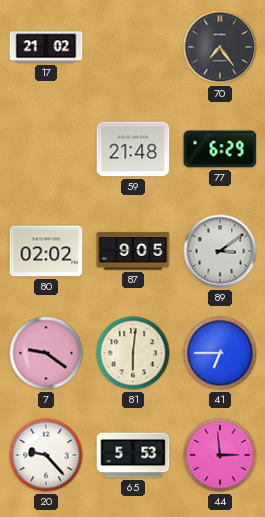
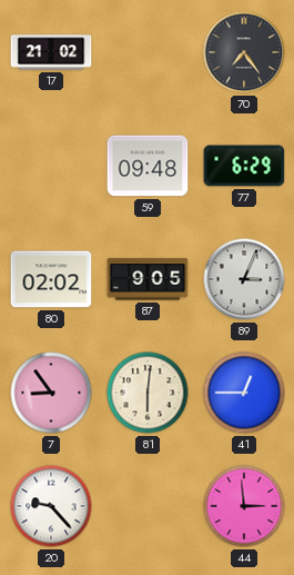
59: 21:48 -> 09:48
89: 3:09 -> 3:04
7: 9:21 -> 8:54
41: 6:45 -> 12:45
65: 5:53 -> none
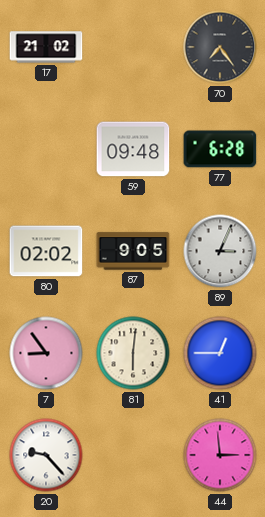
77: 6:29 -> 6:28
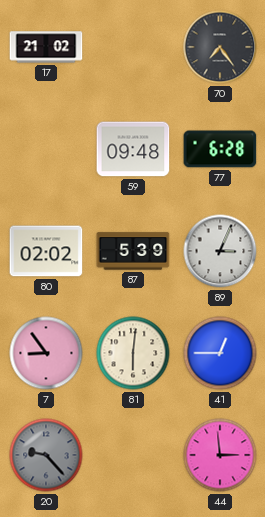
87: 9:05 -> 5:39
20 dial: white -> grey
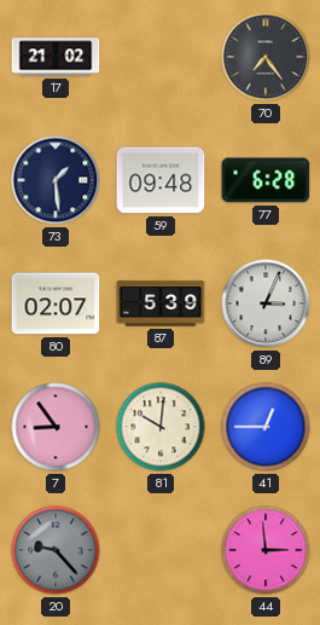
73: none -> 1:29
80: 02:02 -> 02:07
81: 6:01 -> 10:01
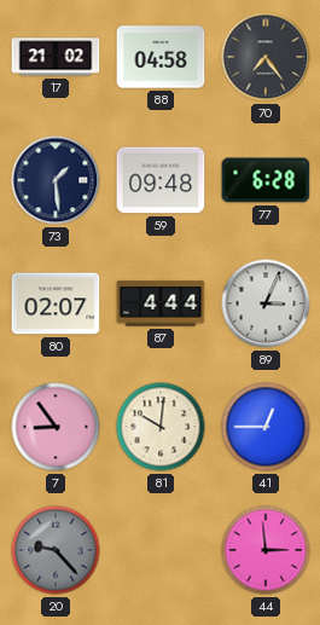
88: none -> 04:58
87: 5:39 -> 4:44
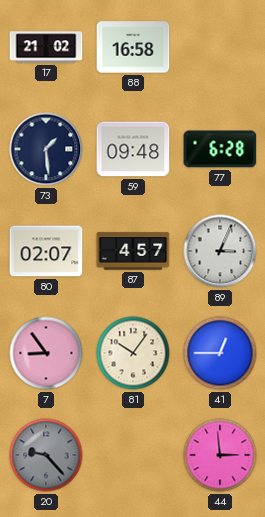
88: 04:58 -> 16:58
70: 7:24 -> none
87: 4:44 -> 4:57
81: 10:01 -> 10:06
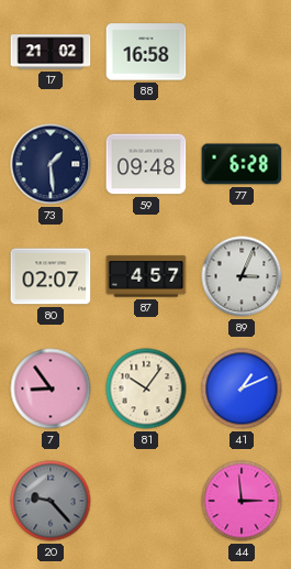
41: 12:45 -> 1:11
